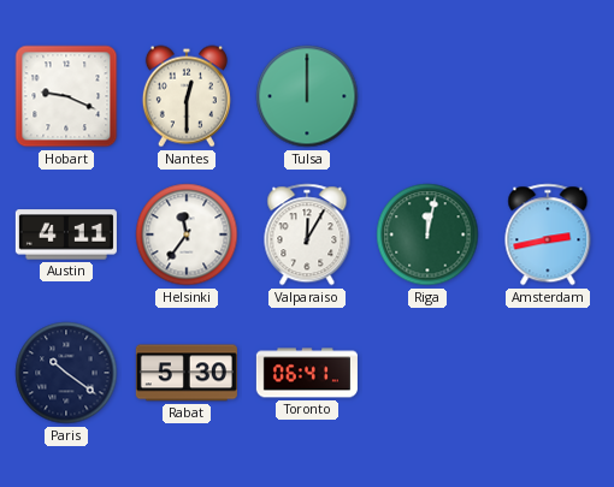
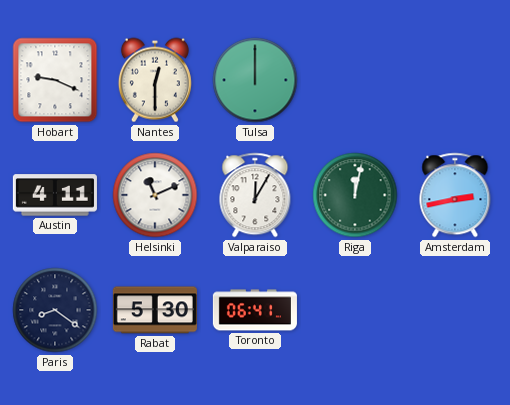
Helsinki: 11:36 -> 11:11
Paris: 10:21 -> 8:21
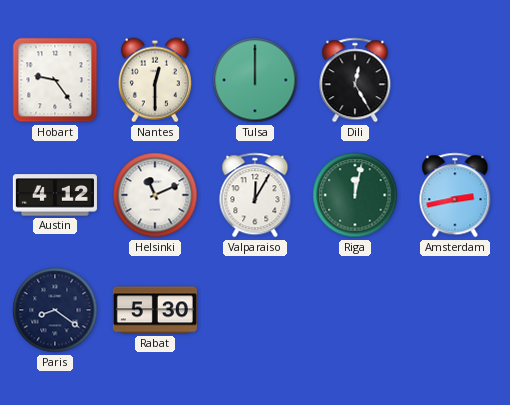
Hobart: 9:19 -> 9:24
Dili: none -> 12:25
Austin: 4:11 -> 4:12
Toronto: 06:41 -> none
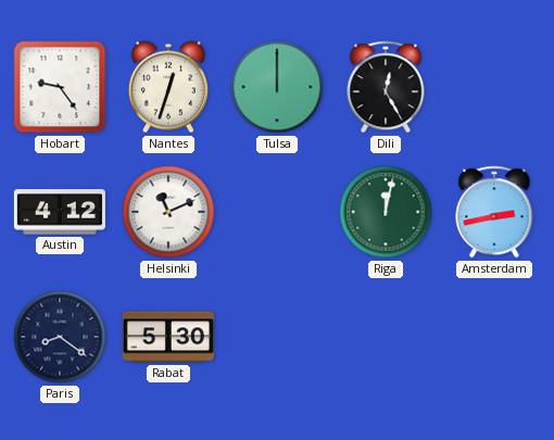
Nantes: 12:30 -> 12:33
Valparaiso: 12:05 -> none
